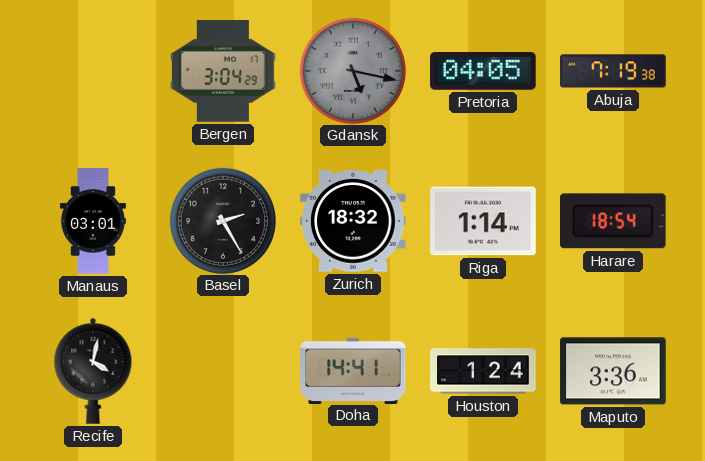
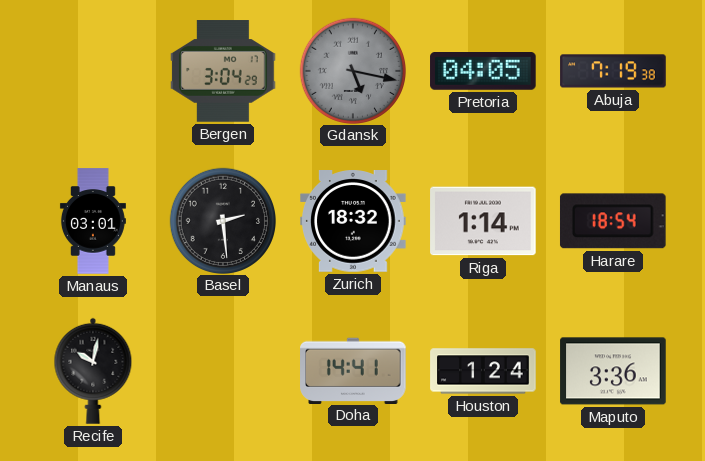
Basel: 2:25 -> 2:29
Recife: 4:02 -> 10:02
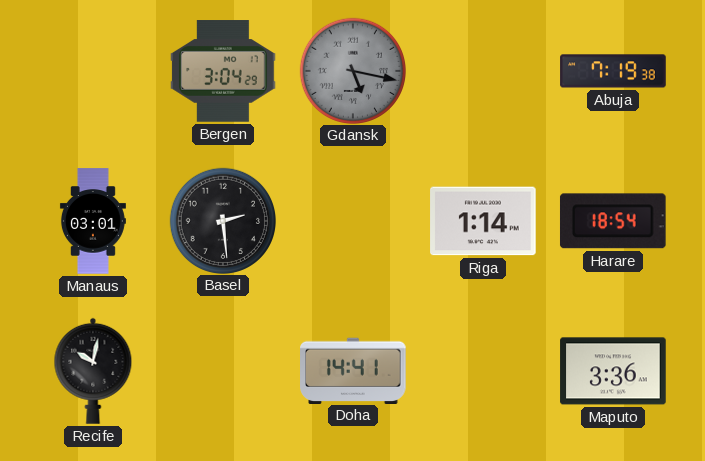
Pretoria: 04:05 -> none
Zurich: 18:32 -> none
Houston: 1:24 -> none
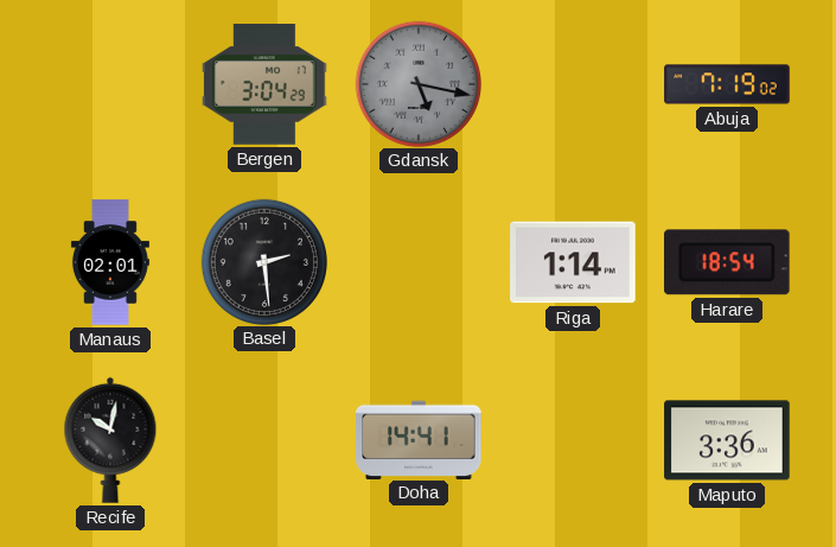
Abuja: 7:19:38 -> 7:19:02
Manaus: 03:01 -> 02:01
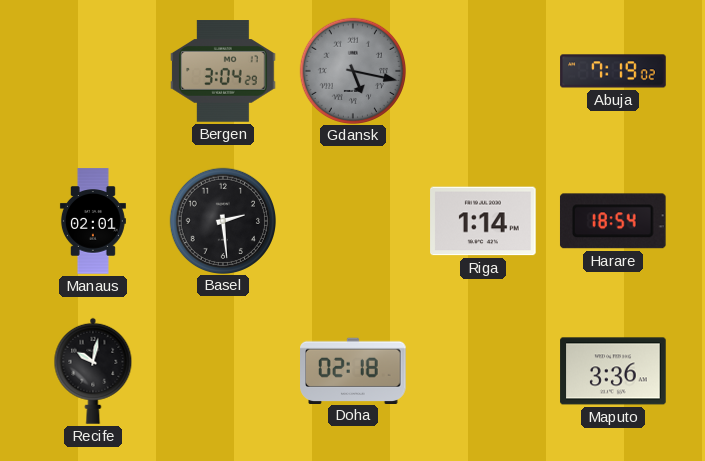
Doha: 14:41 -> 02:18
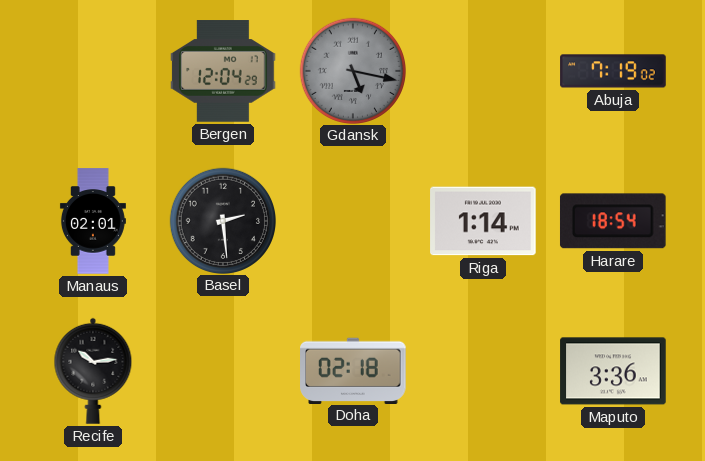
Bergen: 3:04 -> 12:04
Recife: 10:02 -> 10:14
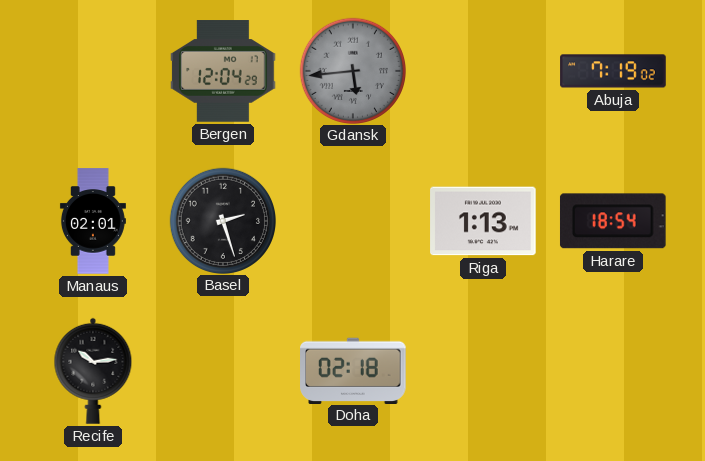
Gdansk: 5:17 -> 5:44
Basel: 2:29 -> 2:27
Riga: 1:14 -> 1:13
Maputo: 3:36 -> none
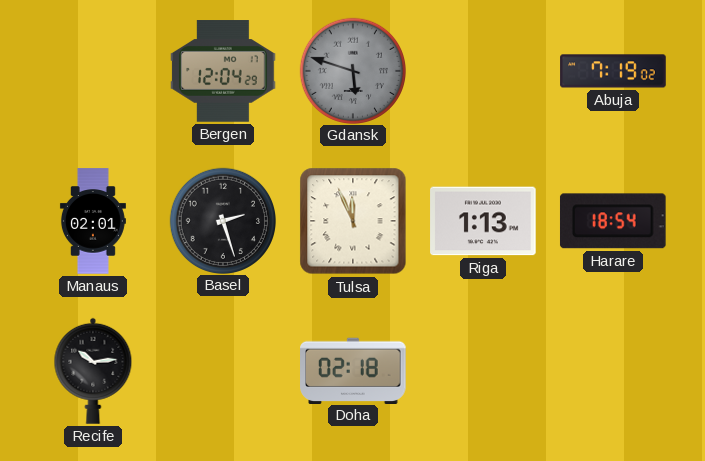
Gdansk: 5:44 -> 5:48
Tulsa: none -> 11:56
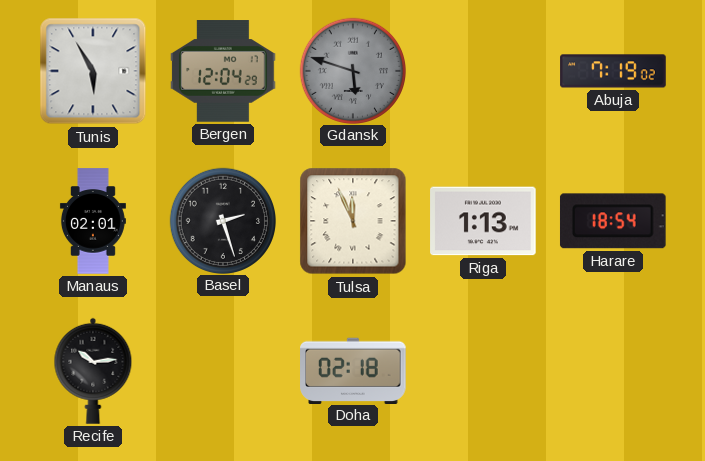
Tunis: none -> 5:55
